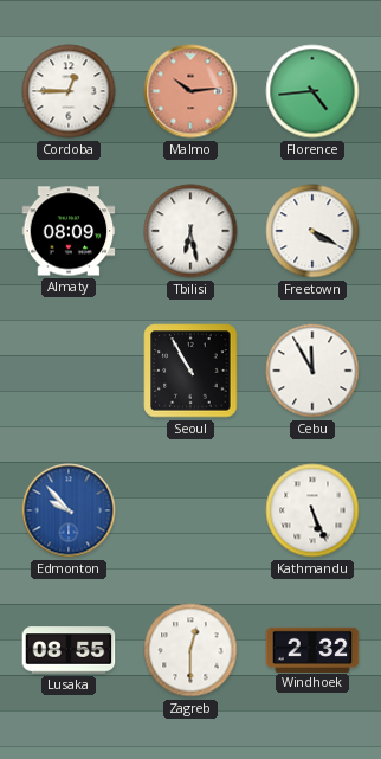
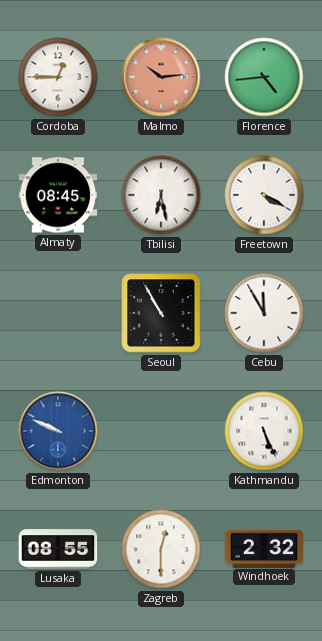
Almaty: 08:09 -> 08:45
Edmonton: 9:53 -> 9:49
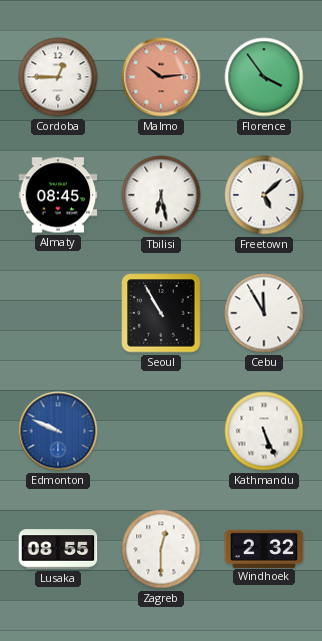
Florence: 4:44 -> 3:54
Freetown: 4:20 -> 5:08
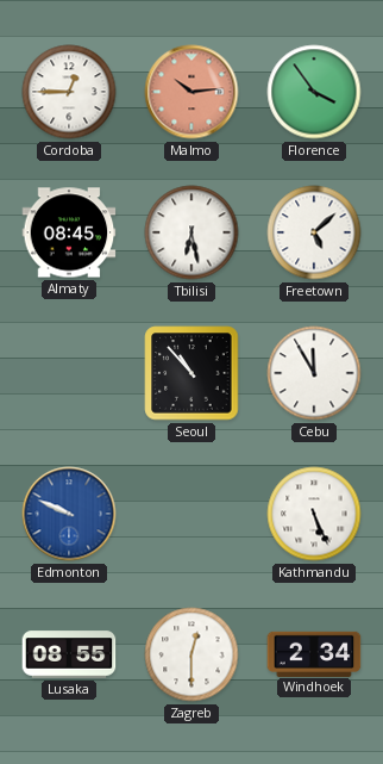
Seoul: 10:55 -> 10:53
Windhoek: 2:32 -> 2:34
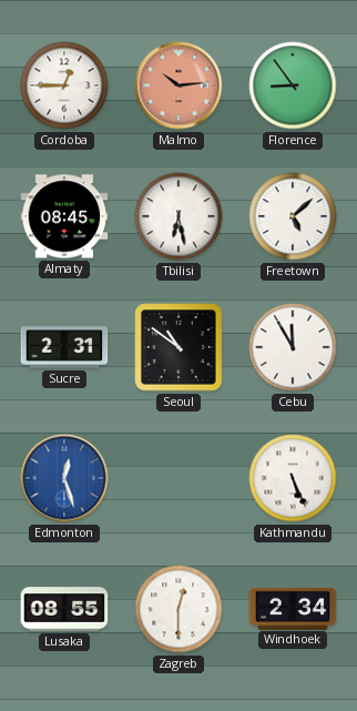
Florence: 3:54 -> 8:54
Sucre: none -> 2:31
Seoul: 10:53 -> 10:51
Edmonton: 9:49 -> 12:27
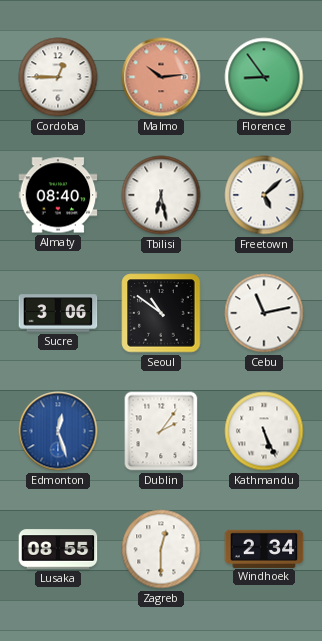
Almaty: 08:45 -> 08:40
Sucre: 2:31 -> 3:06
Cebu: 11:55 -> 11:13
Dublin: none -> 2:06
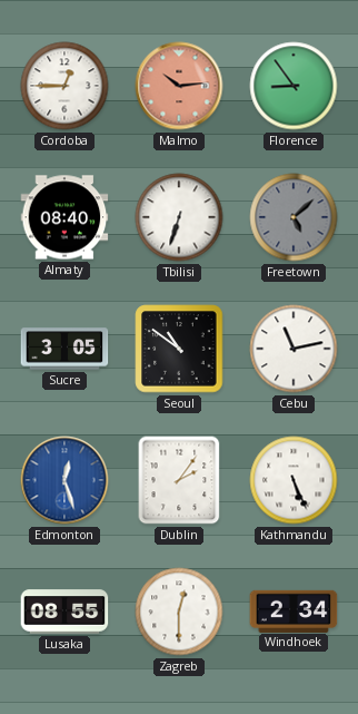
Tbilisi: 6:28 -> 6:33
Freetown dial: white -> grey
Sucre: 3:06 -> 3:05
